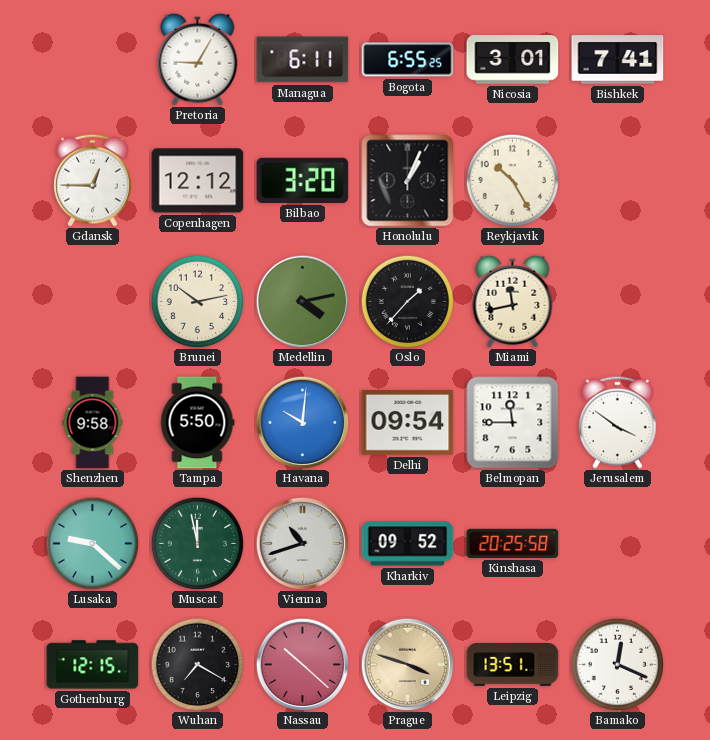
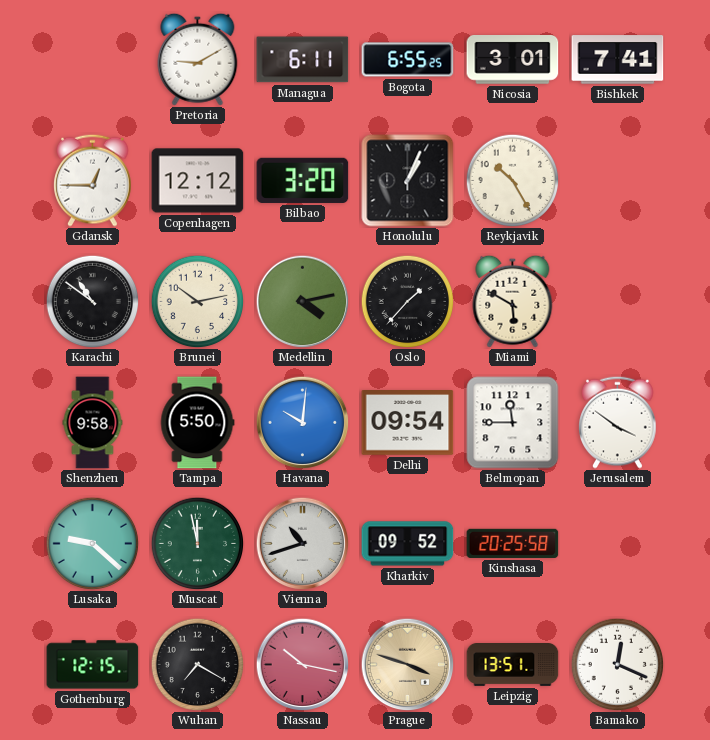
Pretoria: 9:05 -> 9:10
Karachi: none -> 10:51
Miami: 11:43 -> 5:50
Nassau: 10:22 -> 10:17
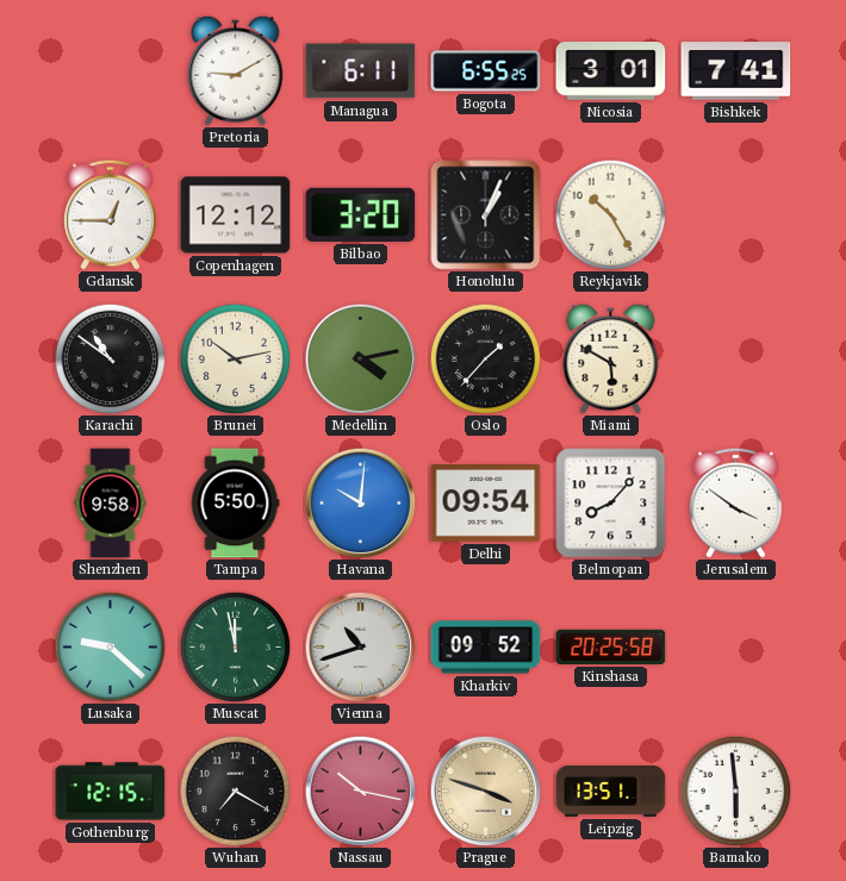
Belmopan: 11:45 -> 8:07
Bamako: 12:19 -> 5:59
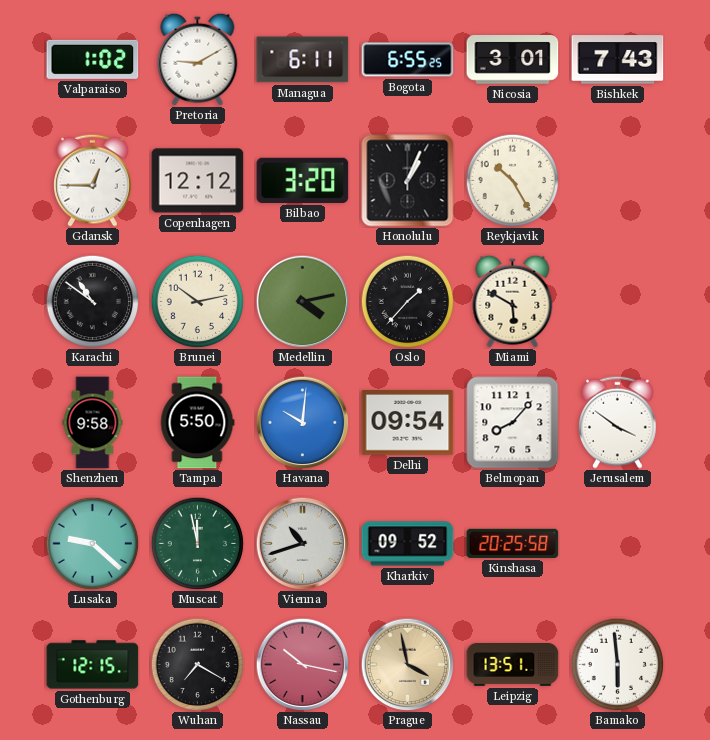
Valparaiso: none -> 1:02
Bishkek: 7:41 -> 7:43
Prague: 3:48 -> 3:58
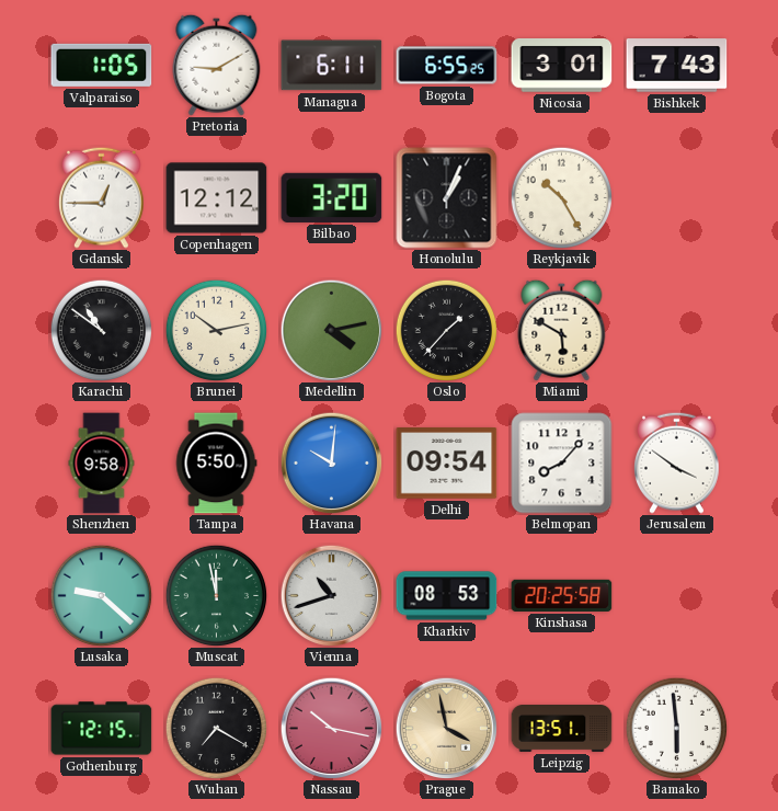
Valparaiso: 1:02 -> 1:05
Kharkiv: 09:52 -> 08:53
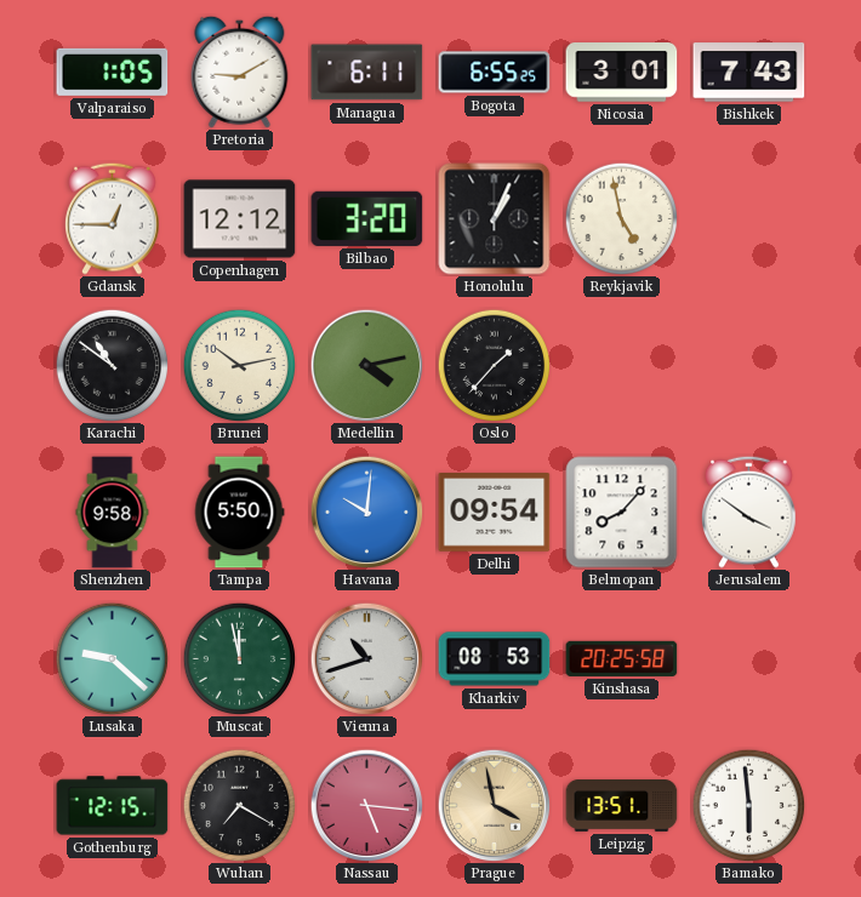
Reykjavik: 10:25 -> 4:58
Miami: 5:50 -> none
Nassau: 10:17 -> 5:16
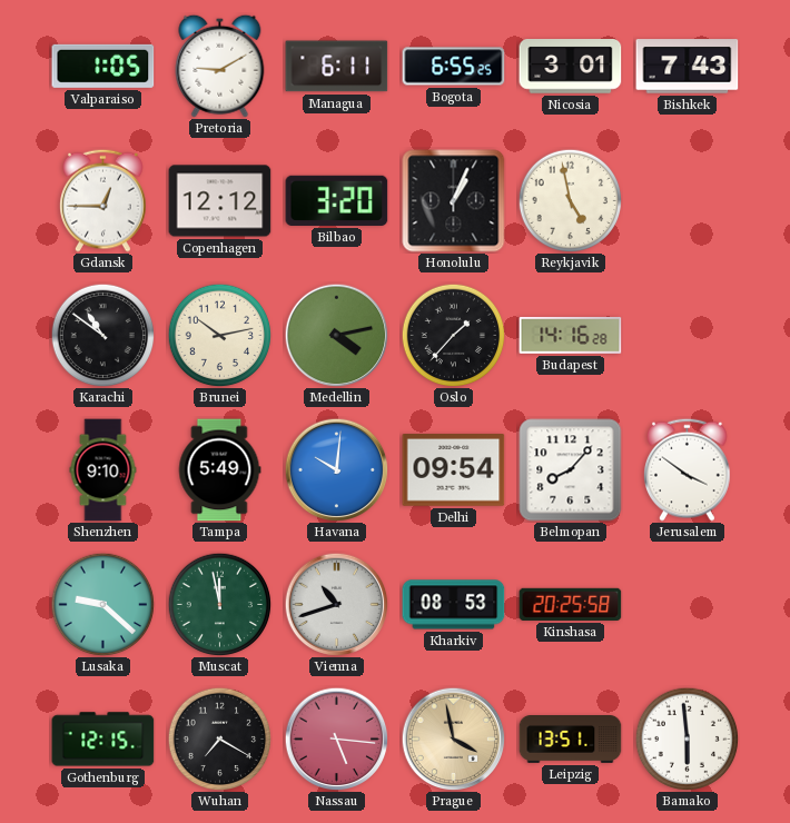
Budapest: none -> 14:16
Shenzhen: 9:58 -> 9:10
Tampa: 5:50 -> 5:49
